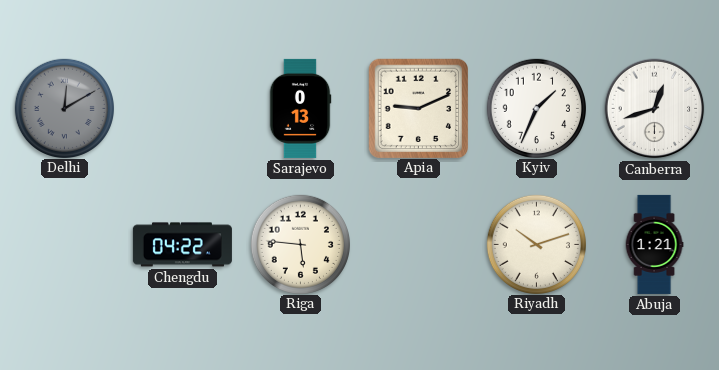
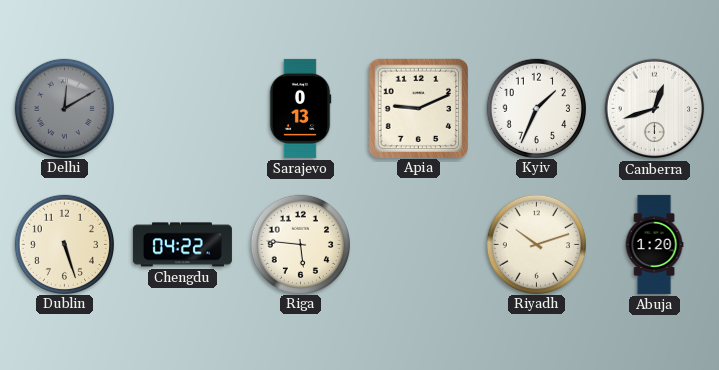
Dublin: none -> 5:27
Abuja: 1:21 -> 1:20
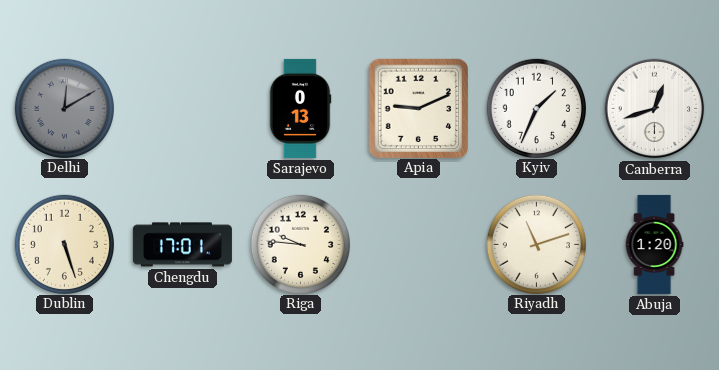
Chengdu: 04:22 -> 17:01
Riga: 5:46 -> 9:46
Riyadh: 10:12 -> 11:12
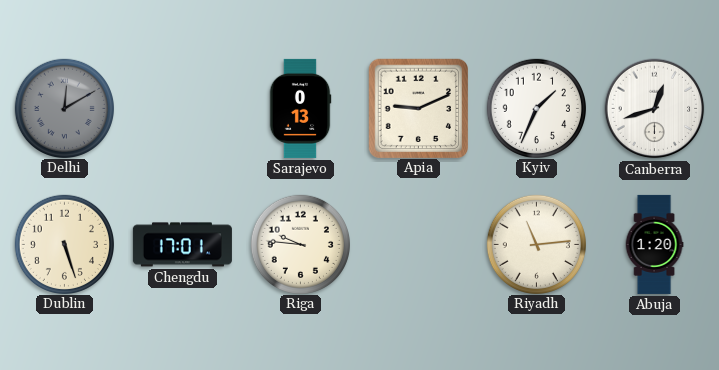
Riyadh: 11:12 -> 11:14
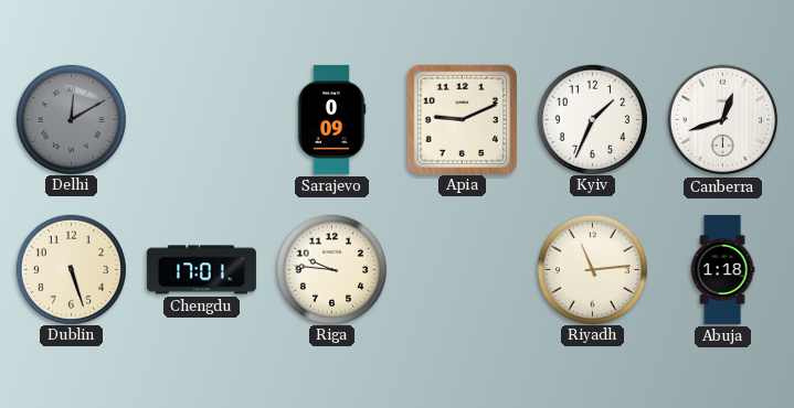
Sarajevo: 0:13 -> 0:09
Abuja: 1:20 -> 1:18
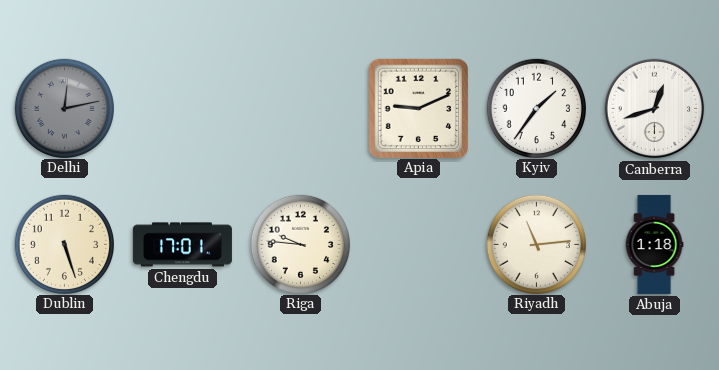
Delhi: 12:10 -> 12:13
Sarajevo: 0:09 -> none
Kyiv: 1:34 -> 1:36
